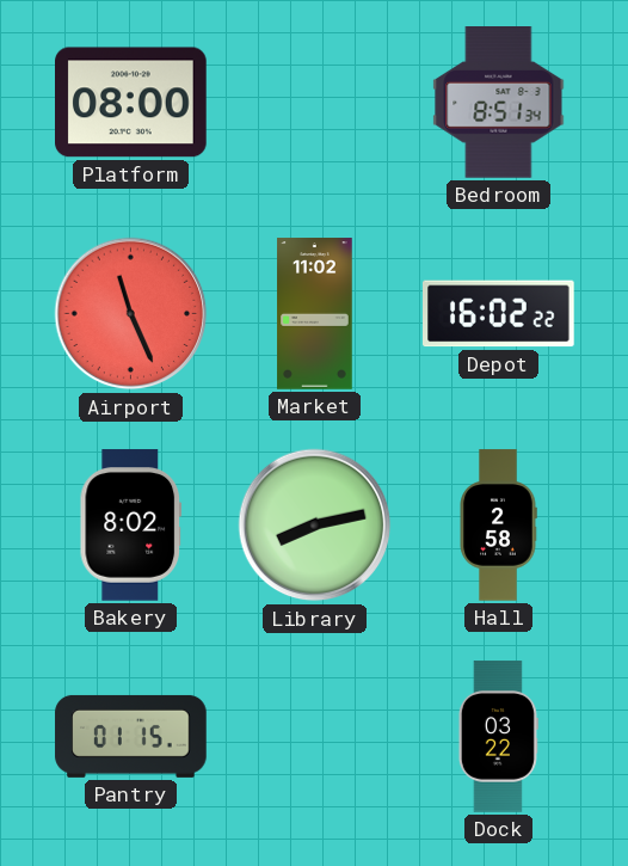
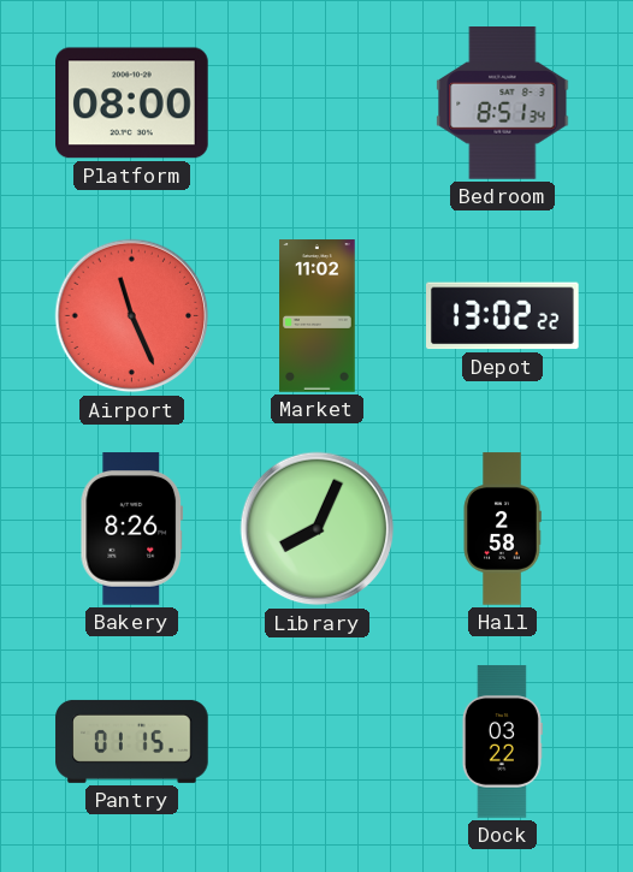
Depot: 16:02 -> 13:02
Bakery: 8:02 -> 8:26
Library: 8:13 -> 8:04
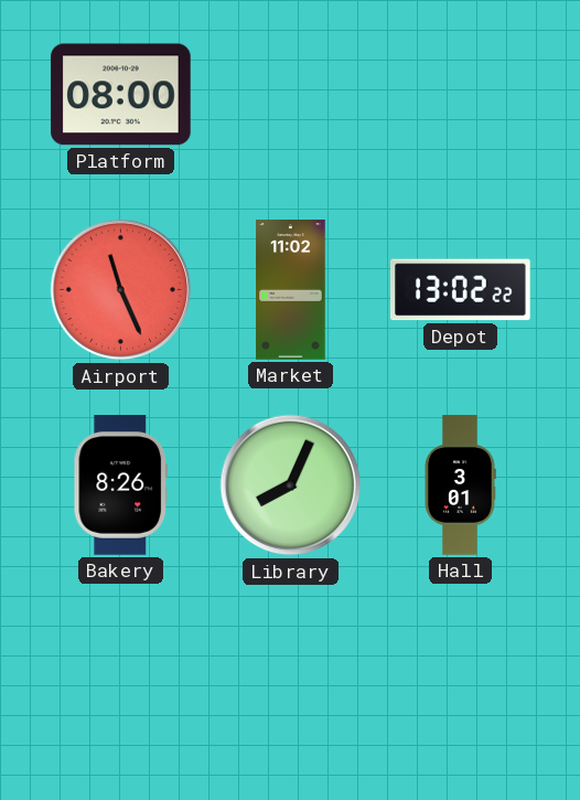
Bedroom: 8:51 -> none
Hall: 2:58 -> 3:01
Pantry: 01:15 -> none
Dock: 03:22 -> none
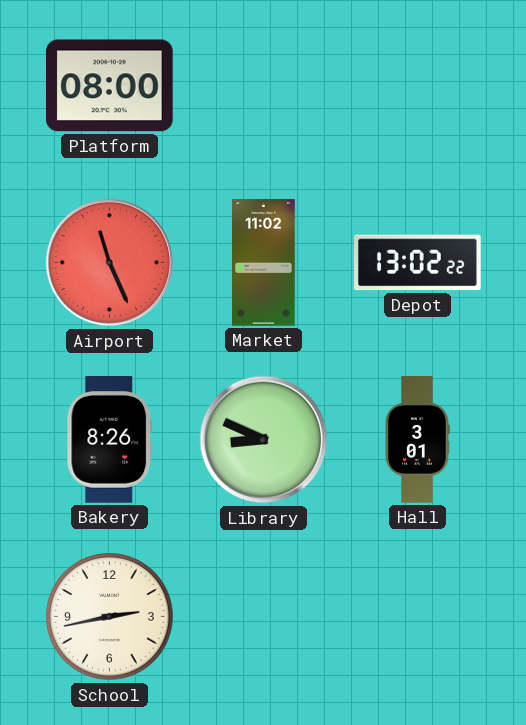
Library: 8:04 -> 8:49
School: none -> 2:43
